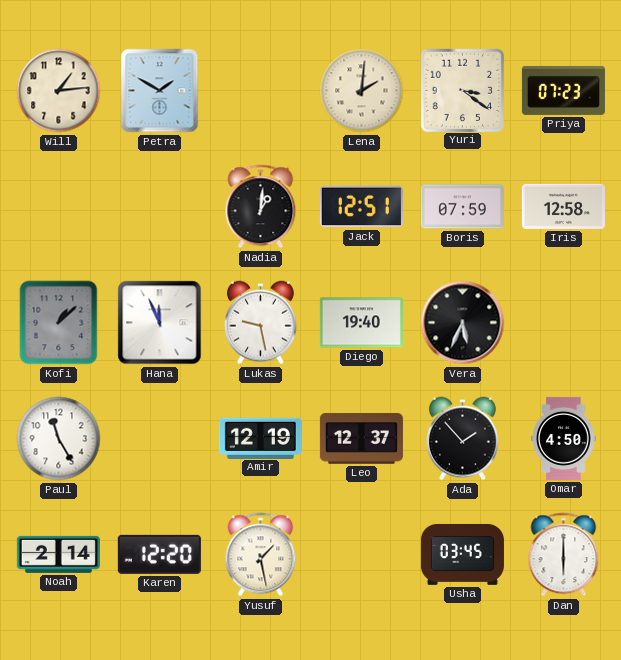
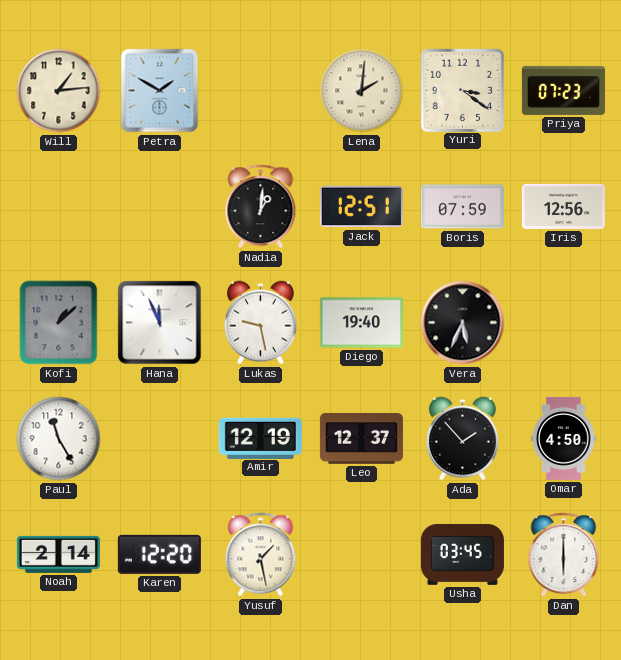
Iris: 12:58 -> 12:56
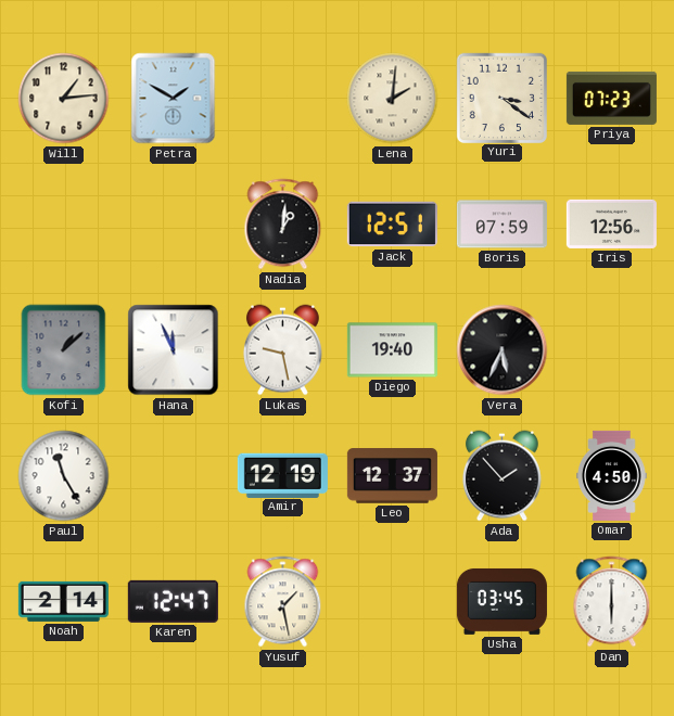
Karen: 12:20 -> 12:47
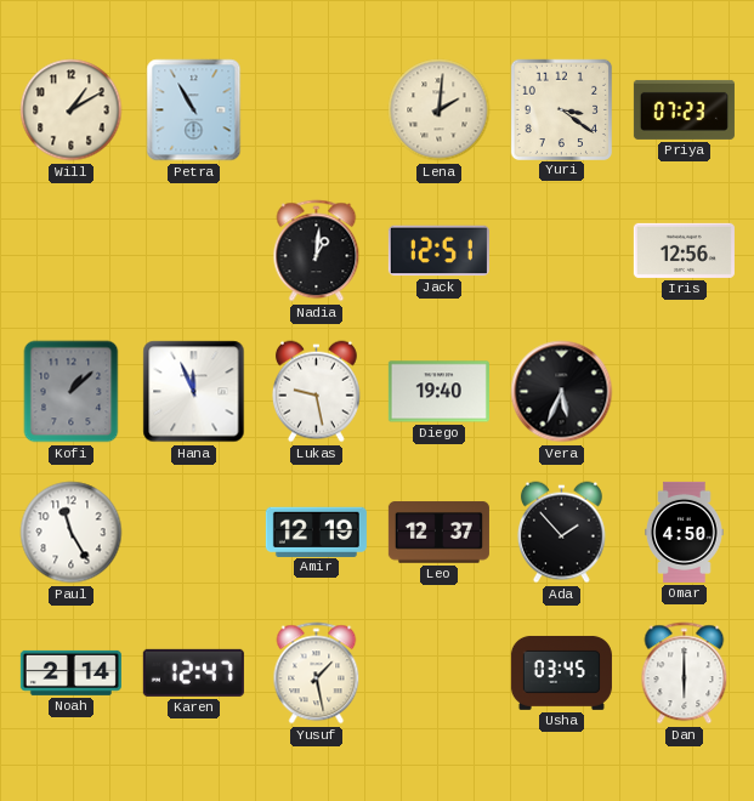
Will: 1:14 -> 1:10
Petra: 1:50 -> 10:55
Boris: 07:59 -> none
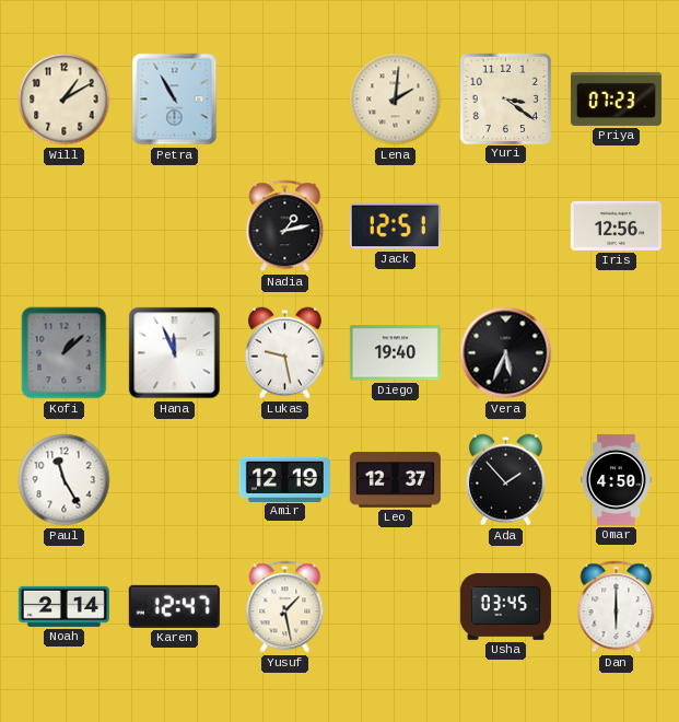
Nadia: 1:01 -> 1:13
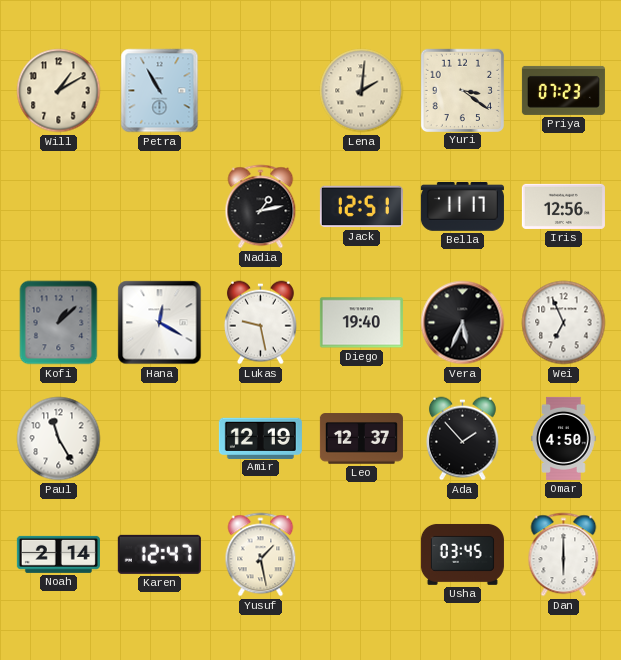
Bella: none -> 11:17
Hana: 11:56 -> 12:20
Wei: none -> 6:56
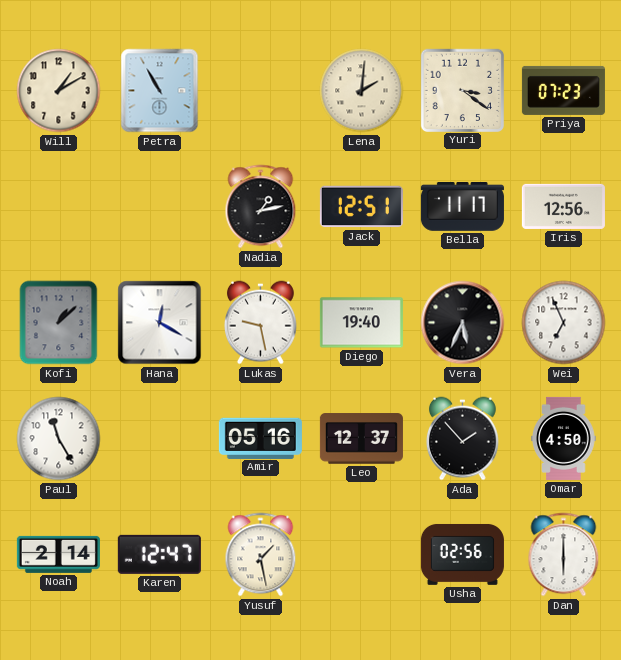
Amir: 12:19 -> 05:16
Usha: 03:45 -> 02:56
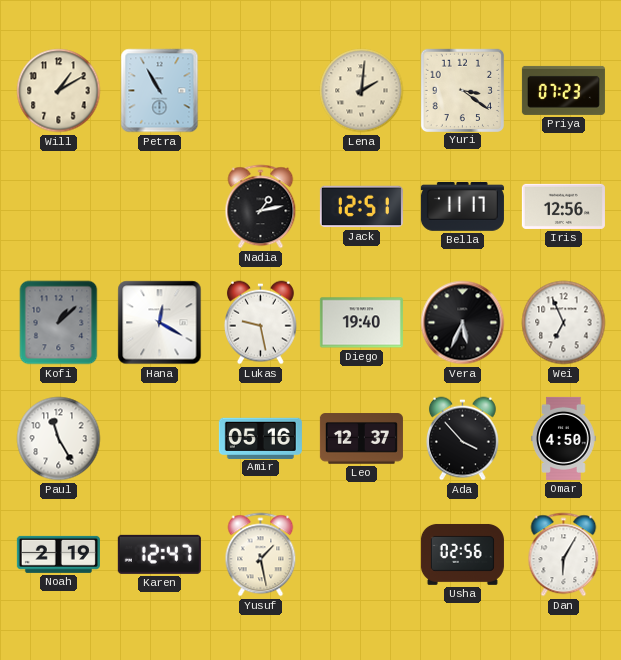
Ada: 1:53 -> 3:53
Noah: 2:14 -> 2:19
Dan: 6:00 -> 6:05
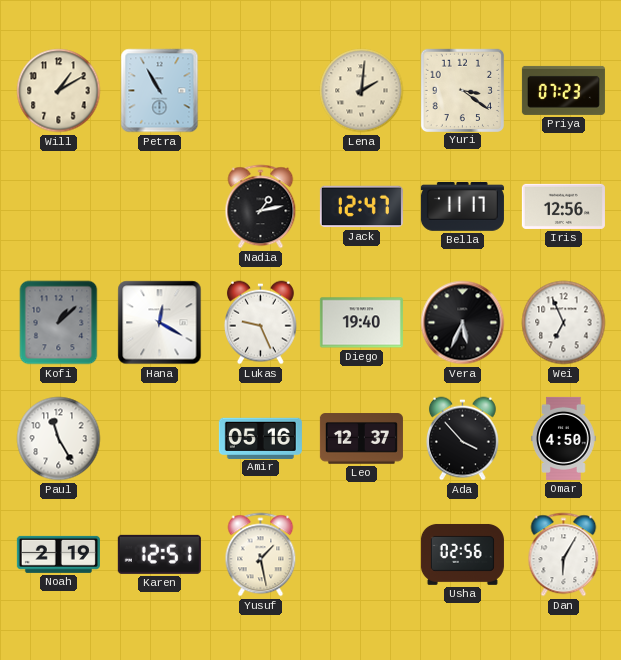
Jack: 12:51 -> 12:47
Lukas: 9:28 -> 9:26
Karen: 12:47 -> 12:51
